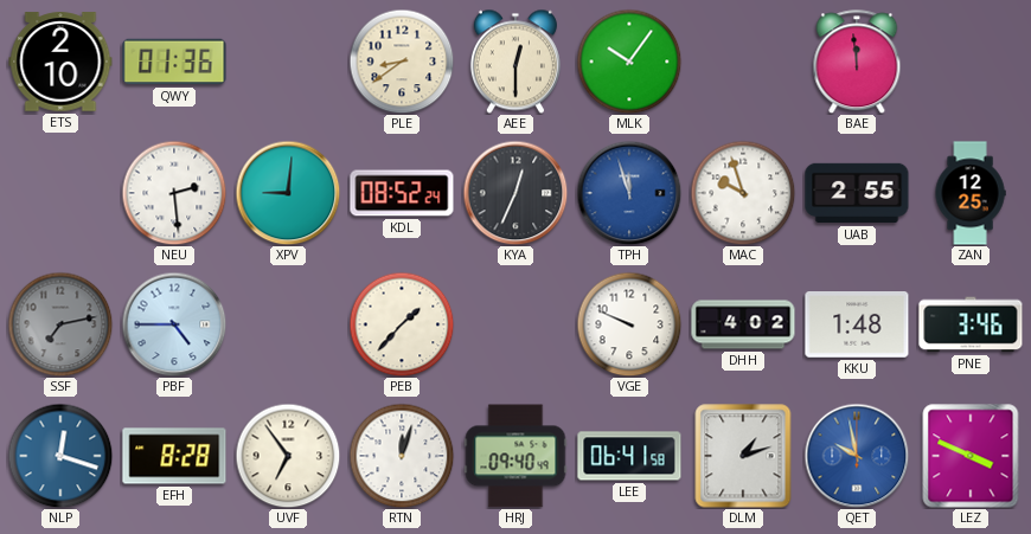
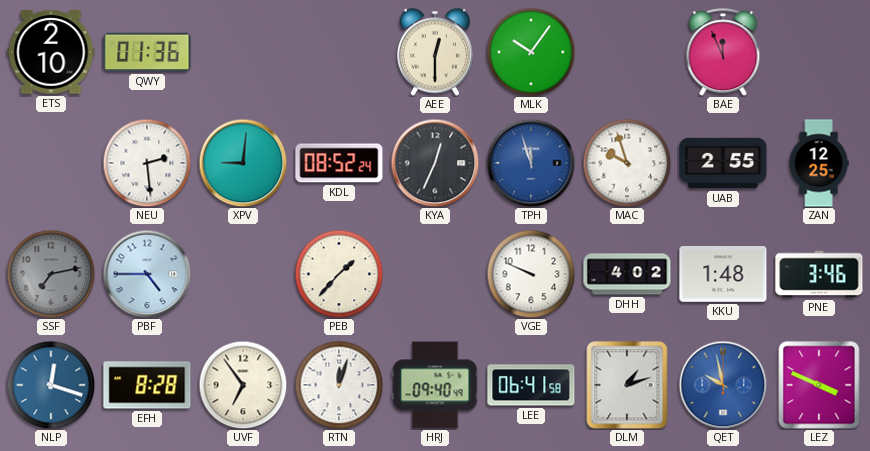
PLE: 8:39 -> none
BAE: 11:59 -> 11:56
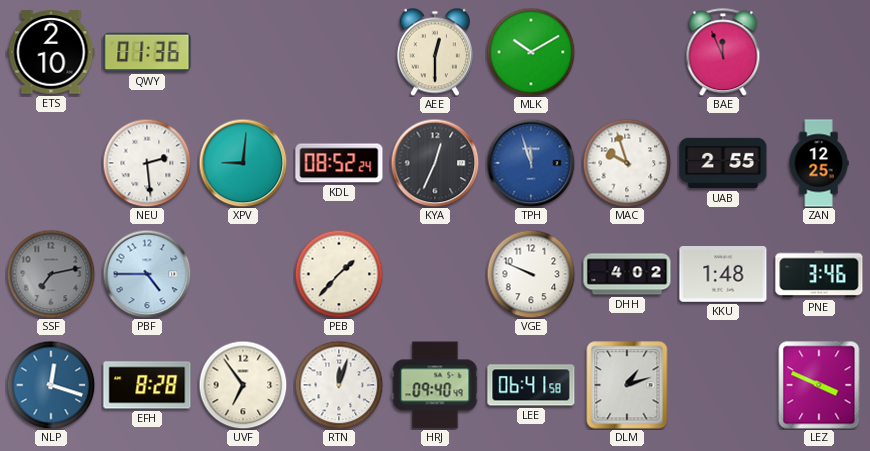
MLK: 10:06 -> 10:10
QET: 9:58 -> none
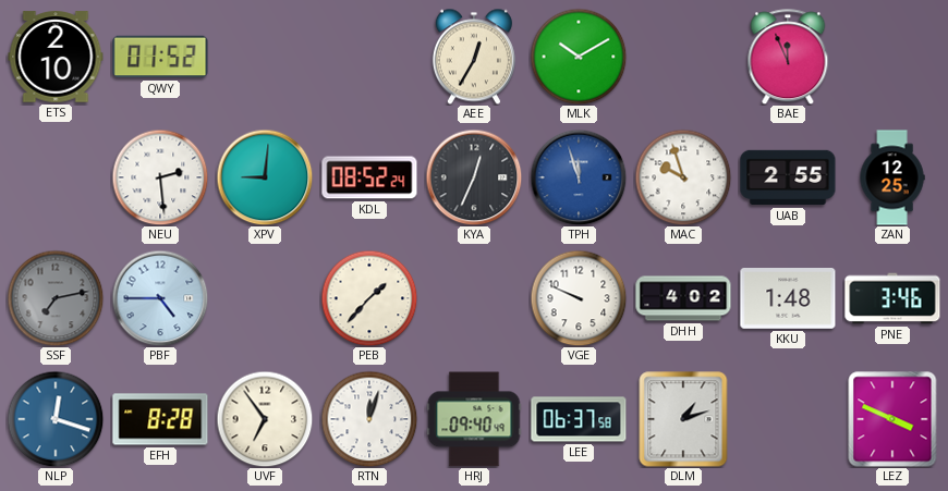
QWY: 01:36 -> 01:52
AEE: 12:30 -> 12:35
LEE: 06:41 -> 06:37
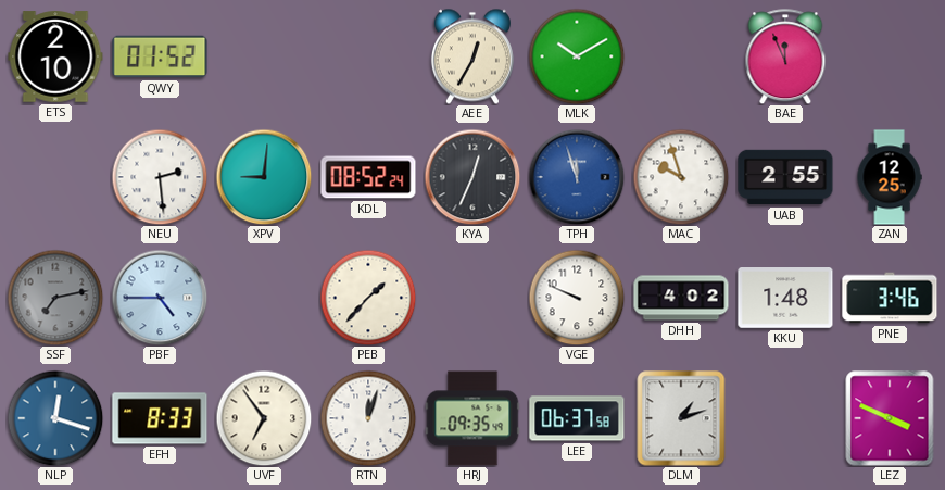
EFH: 8:28 -> 8:33
HRJ: 09:40 -> 09:35
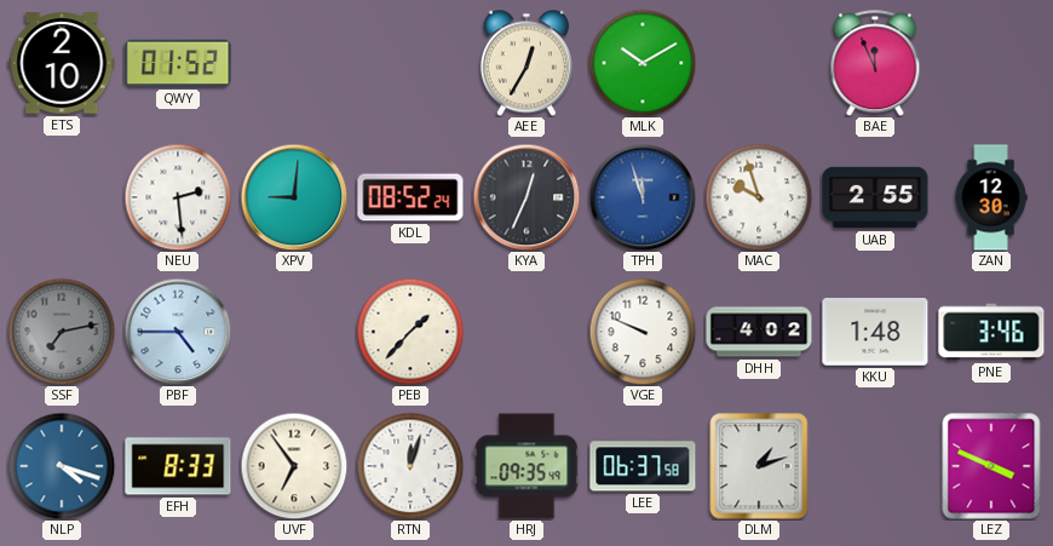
ZAN: 12:25 -> 12:30
NLP: 12:18 -> 4:18
